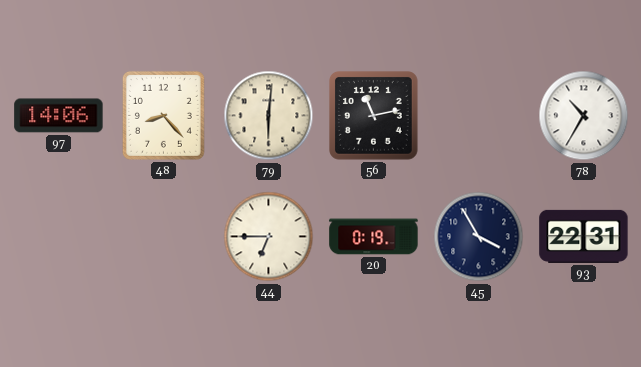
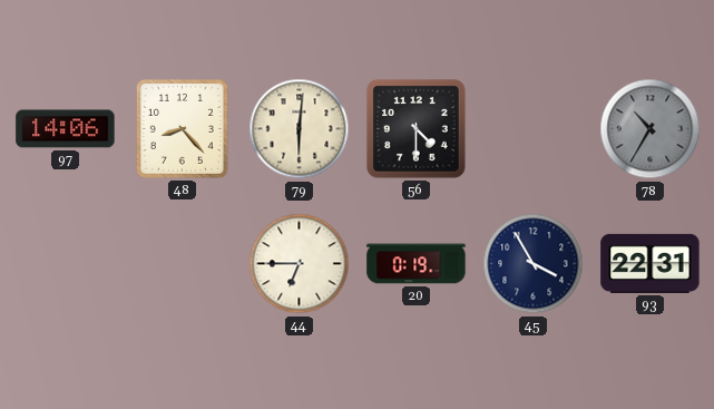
56: 11:13 -> 4:30
78 dial: white -> grey
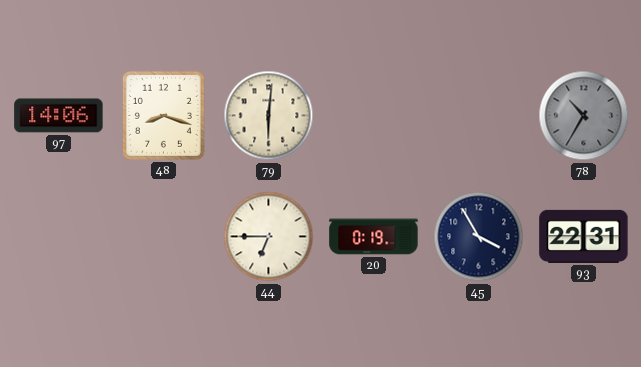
48: 8:23 -> 8:18
56: 4:30 -> none
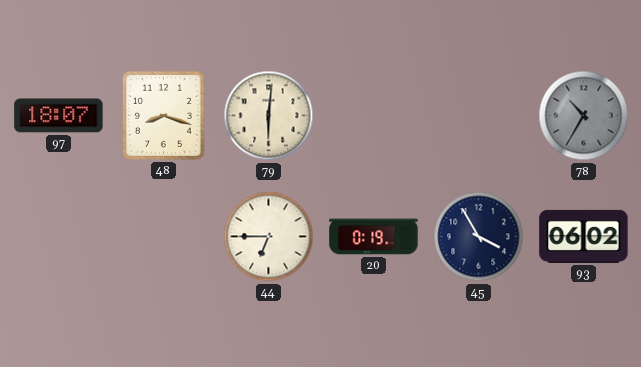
97: 14:06 -> 18:07
93: 22:31 -> 06:02
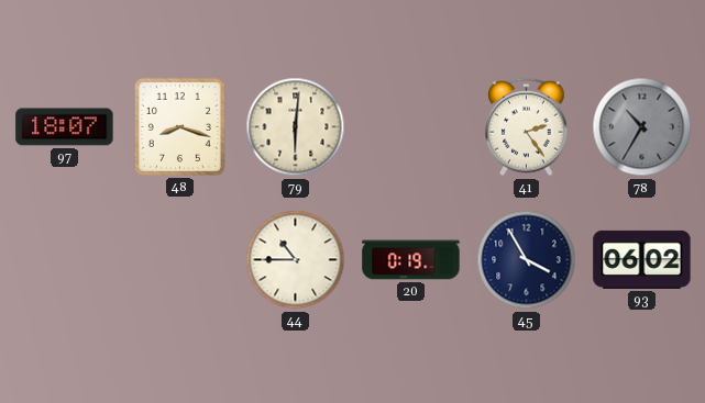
41: none -> 2:24
44: 6:45 -> 10:45
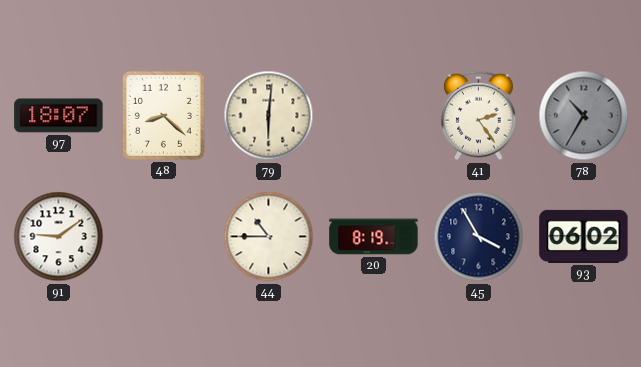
48: 8:18 -> 8:22
91: none -> 9:09
20: 0:19 -> 8:19
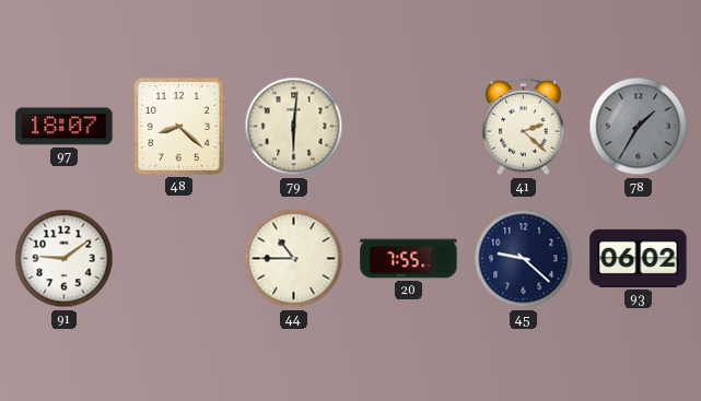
41: 2:24 -> 2:22
78: 10:35 -> 1:35
20: 8:19 -> 7:55
45: 3:55 -> 9:22
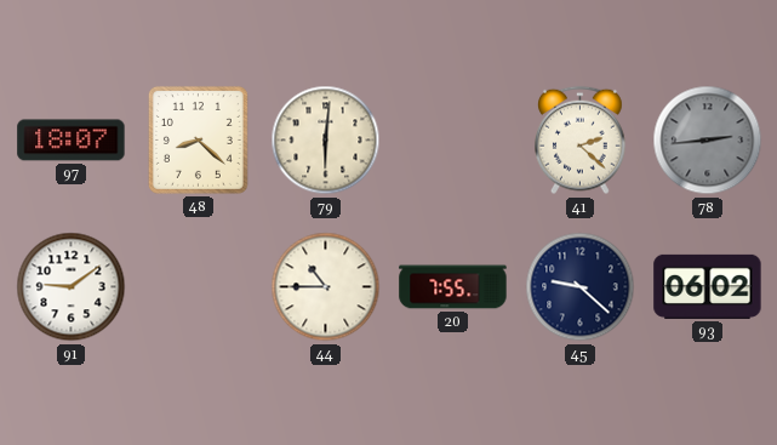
78: 1:35 -> 2:44
